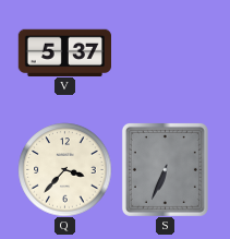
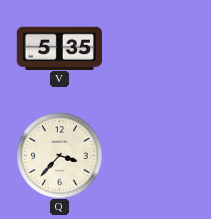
V: 5:37 -> 5:35
S: 6:34 -> none
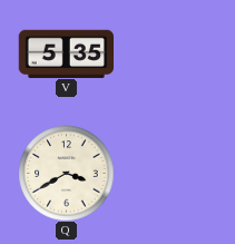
Q: 3:37 -> 3:40
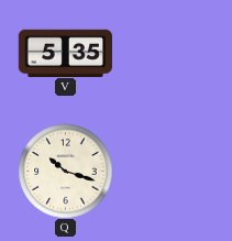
Q: 3:40 -> 10:18
